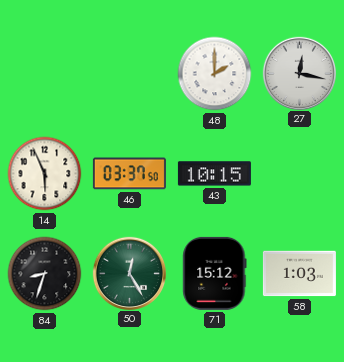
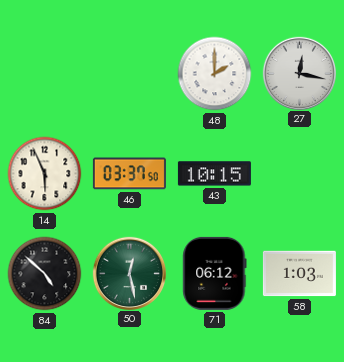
84: 8:33 -> 4:52
50: 12:25 -> 12:28
71: 15:12 -> 06:12
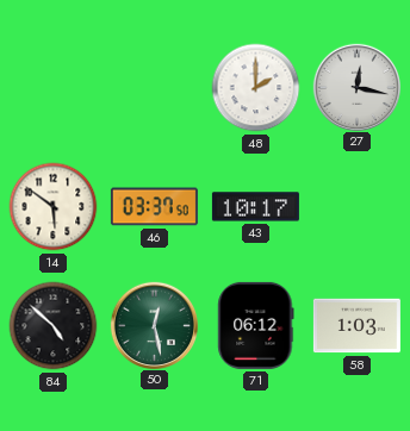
14: 5:56 -> 5:51
43: 10:15 -> 10:17
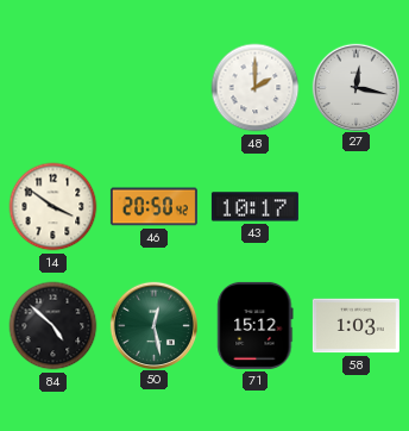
14: 5:51 -> 3:51
46: 03:37 -> 20:50
71: 06:12 -> 15:12
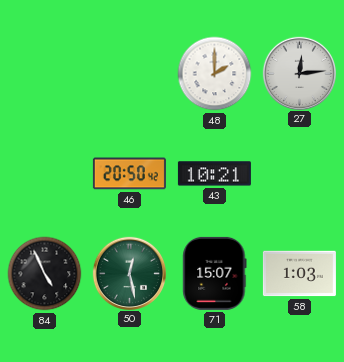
27: 12:17 -> 12:14
14: 3:51 -> none
43: 10:17 -> 10:21
84: 4:52 -> 4:56
71: 15:12 -> 15:07
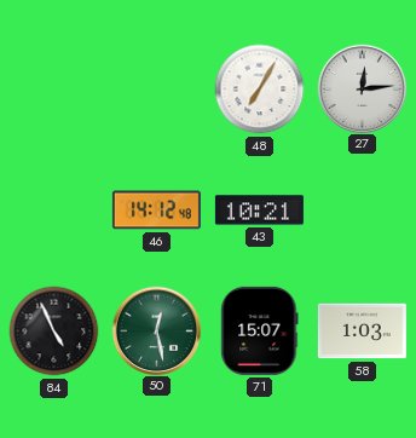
48: 2:00 -> 7:05
46: 20:50 -> 14:12
